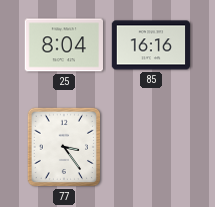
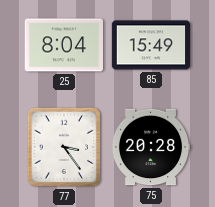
85: 16:16 -> 15:49
75: none -> 20:28
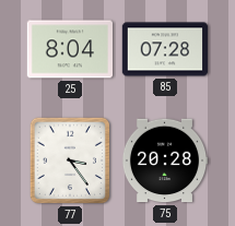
85: 15:49 -> 07:28
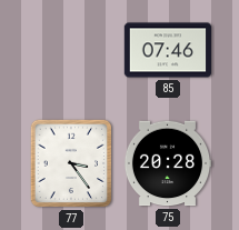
25: 8:04 -> none
85: 07:28 -> 07:46
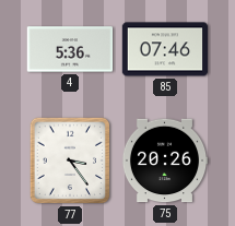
4: none -> 5:36
75: 20:28 -> 20:26
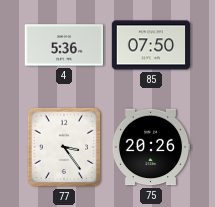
85: 07:46 -> 07:50
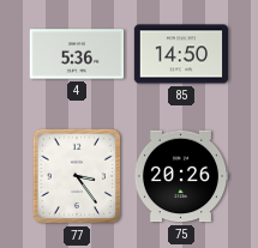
85: 07:50 -> 14:50
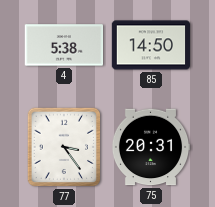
4: 5:36 -> 5:38
75: 20:26 -> 20:31
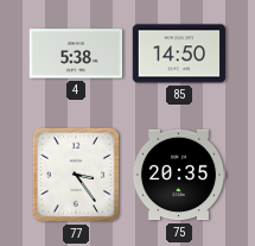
75: 20:31 -> 20:35
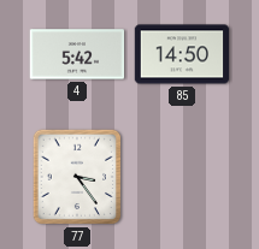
4: 5:38 -> 5:42
75: 20:35 -> none
